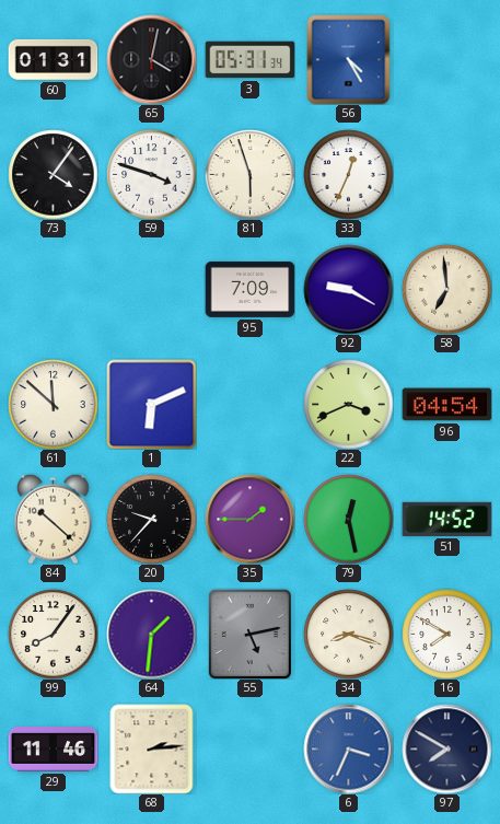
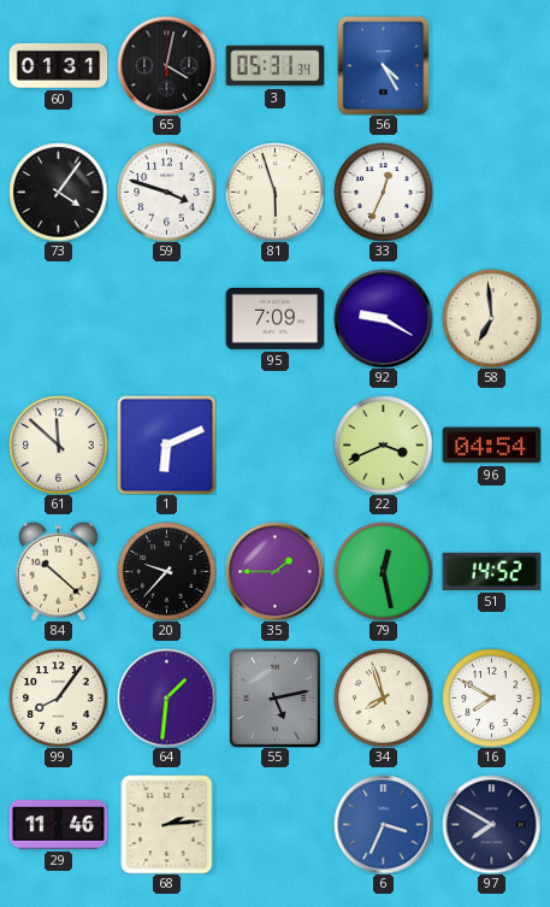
34: 8:18 -> 7:57
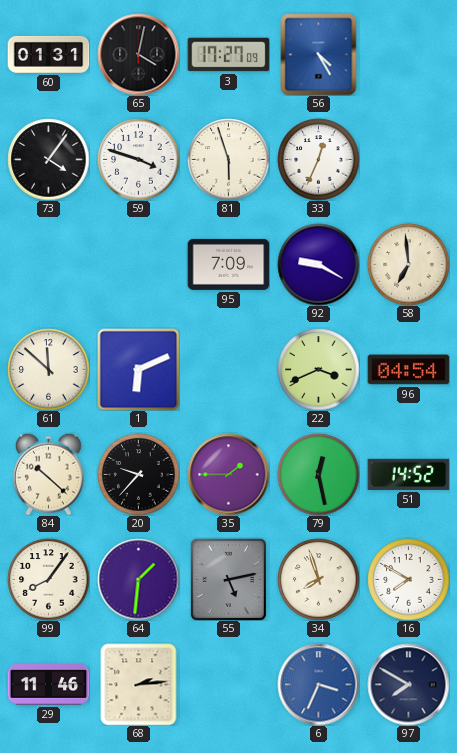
3: 05:31 -> 17:27
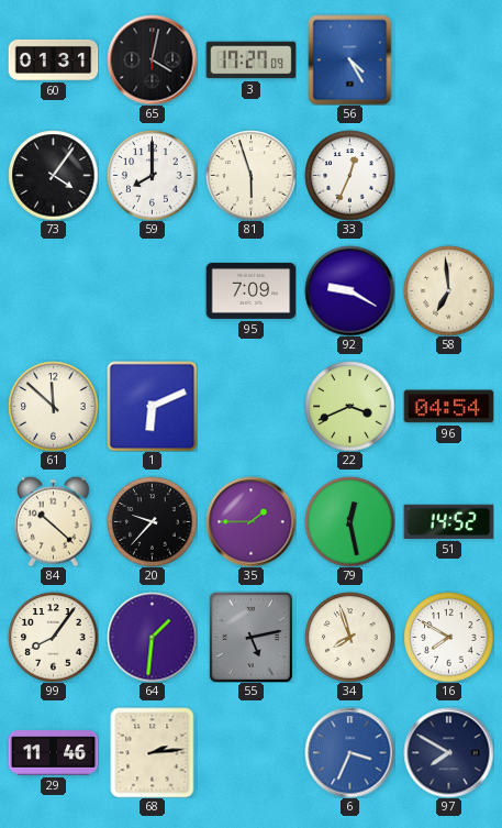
59: 3:48 -> 8:00
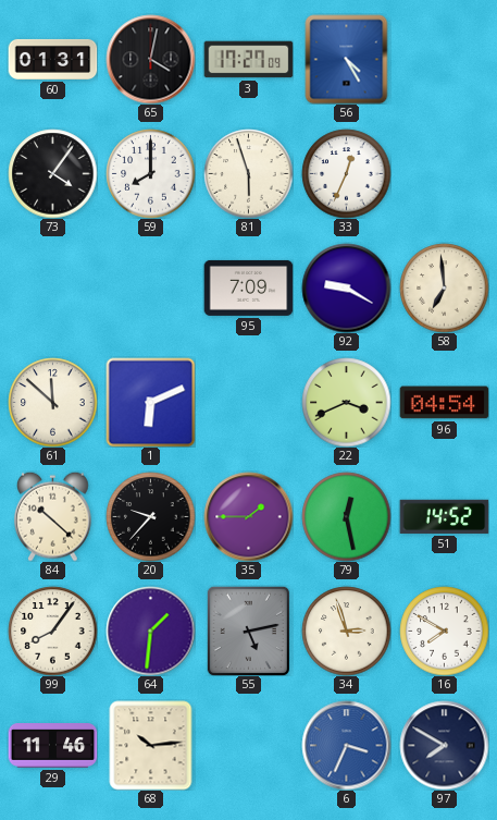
34: 7:57 -> 2:57
68: 2:14 -> 10:14
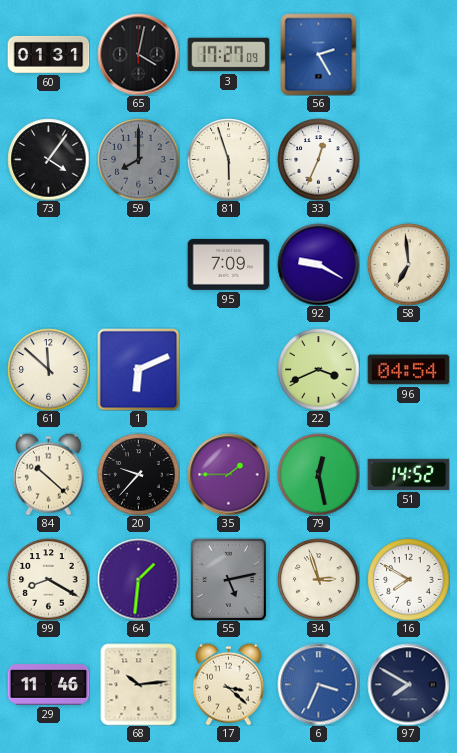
56: 4:25 -> 2:25
59 dial: white -> grey
99: 8:06 -> 8:20
17: none -> 3:22
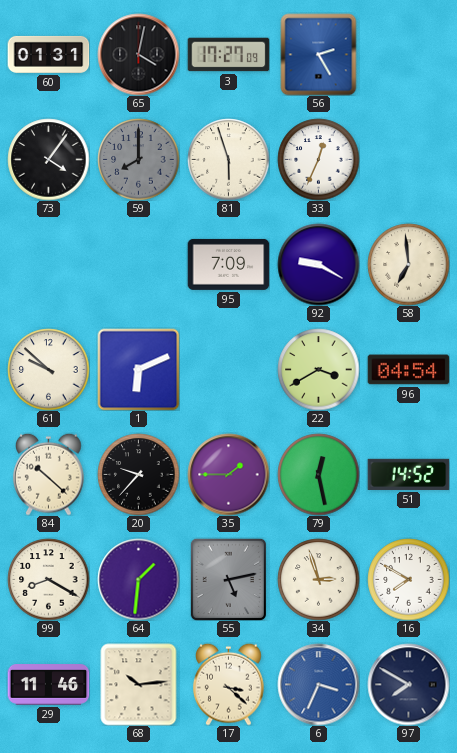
61: 11:52 -> 9:52
22: 3:41 -> 3:40
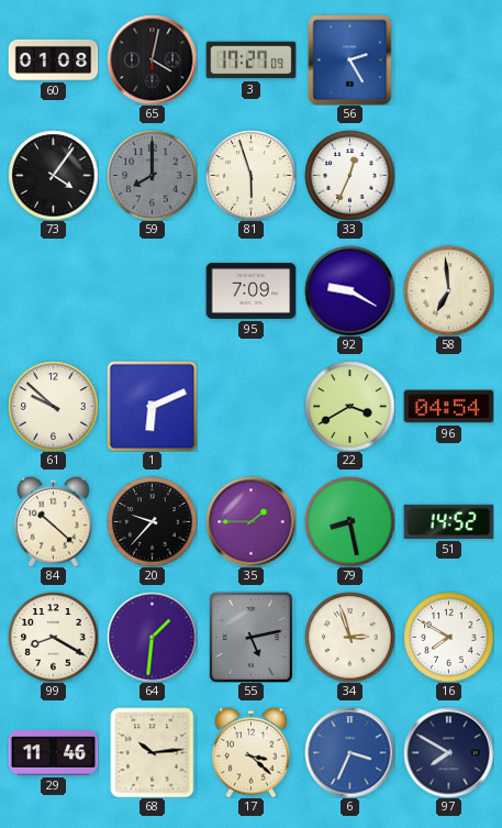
60: 01:31 -> 01:08
79: 12:28 -> 8:28
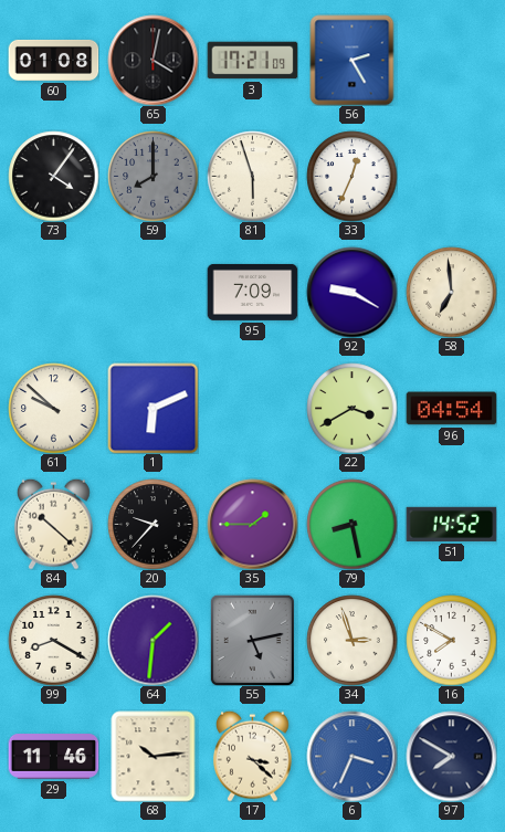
3: 17:27 -> 17:21
